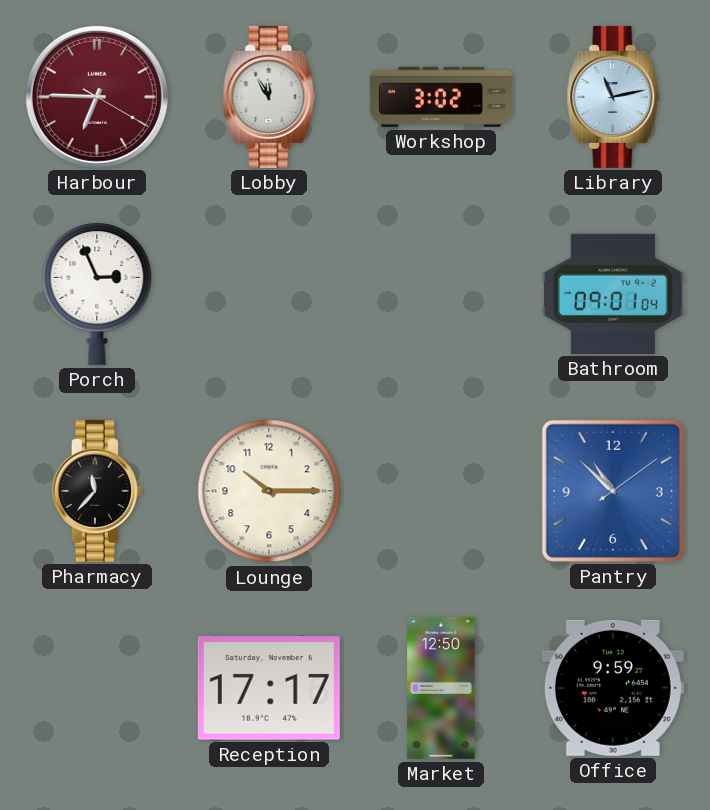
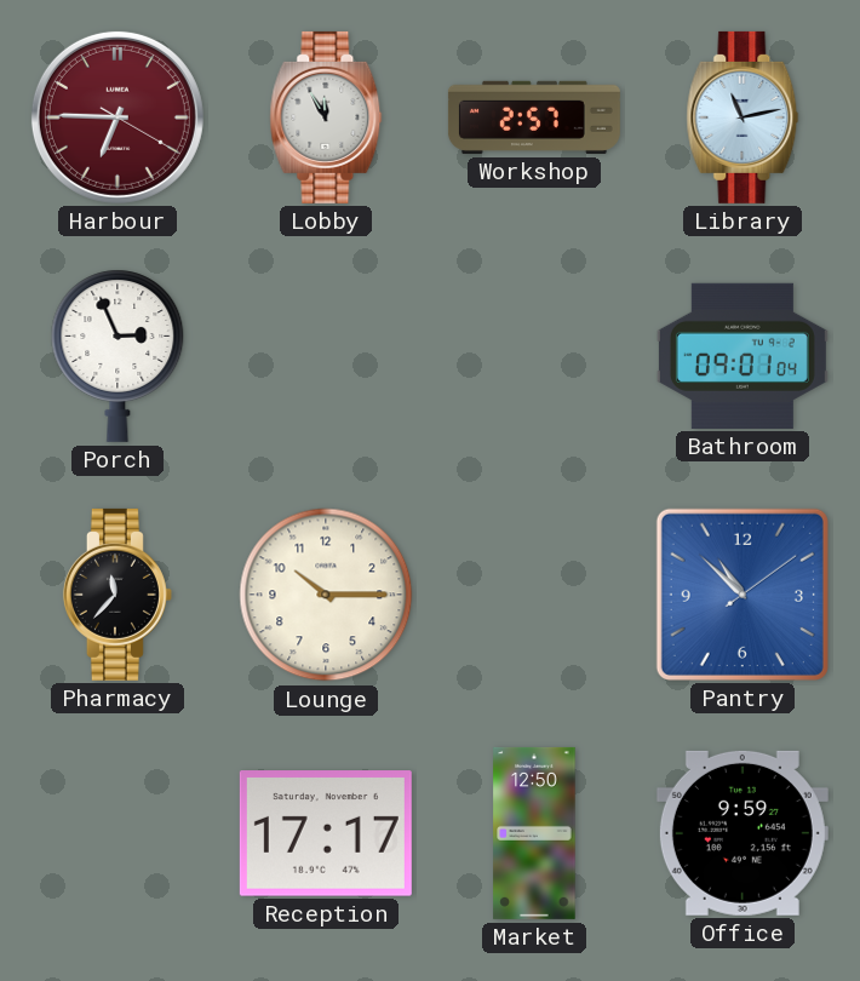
Workshop: 3:02 -> 2:57
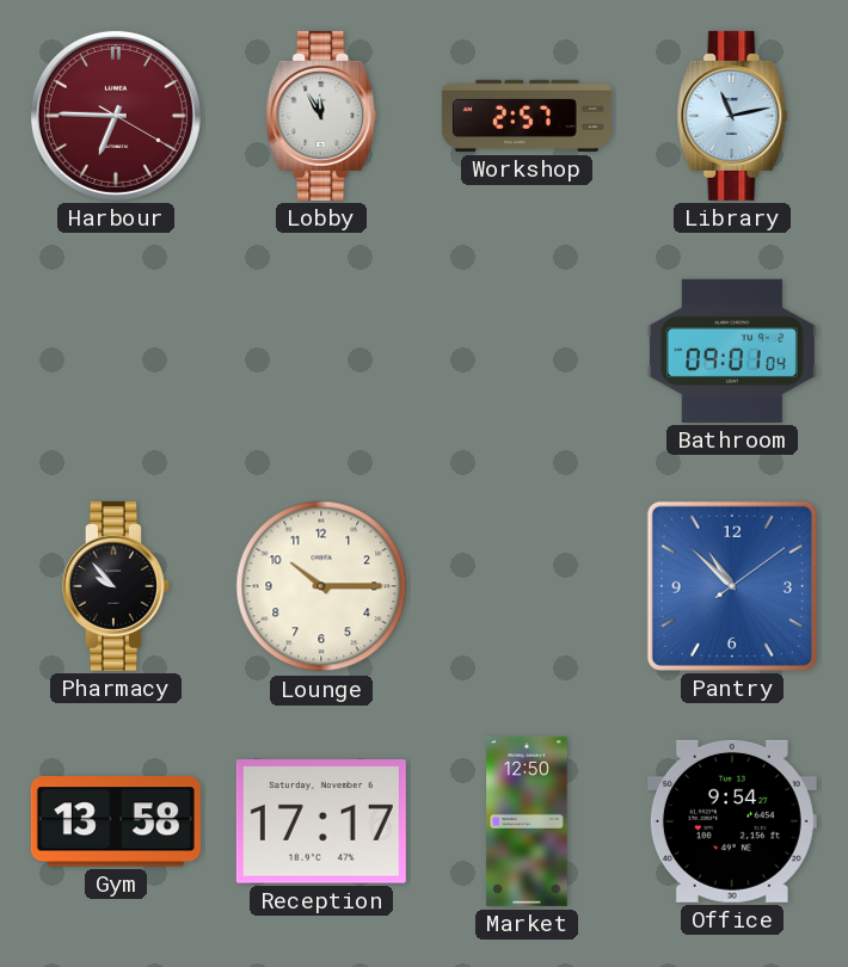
Porch: 2:56 -> none
Pharmacy: 11:37 -> 9:53
Gym: none -> 13:58
Office: 9:59 -> 9:54
